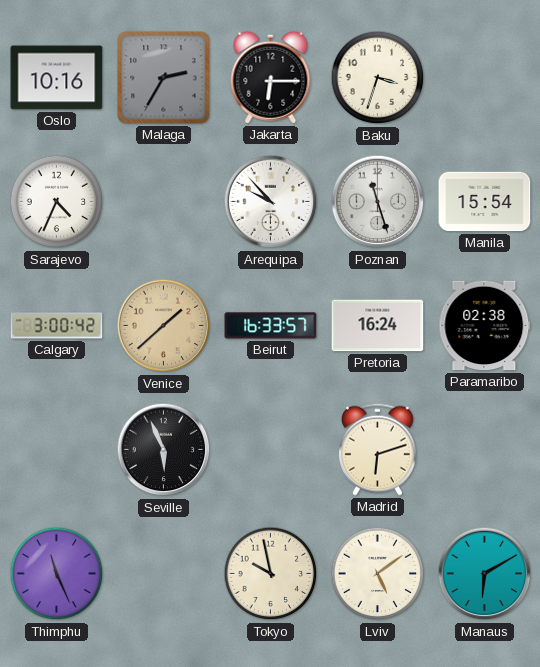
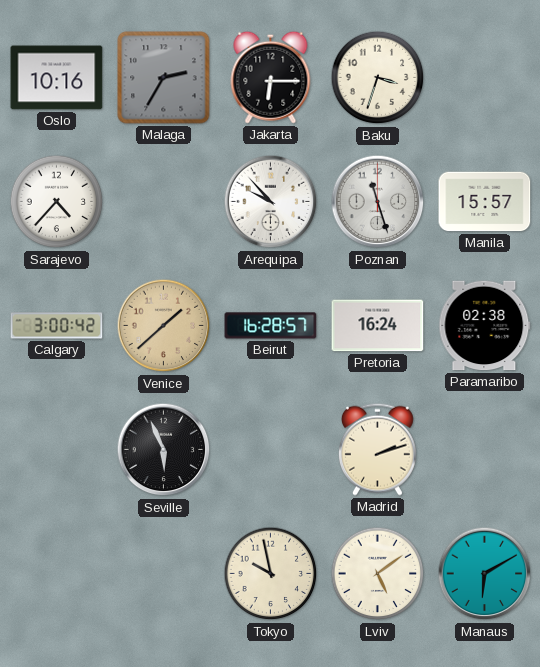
Sarajevo: 4:34 -> 4:37
Manila: 15:54 -> 15:57
Beirut: 16:33 -> 16:28
Madrid: 6:12 -> 2:12
Thimphu: 11:26 -> none
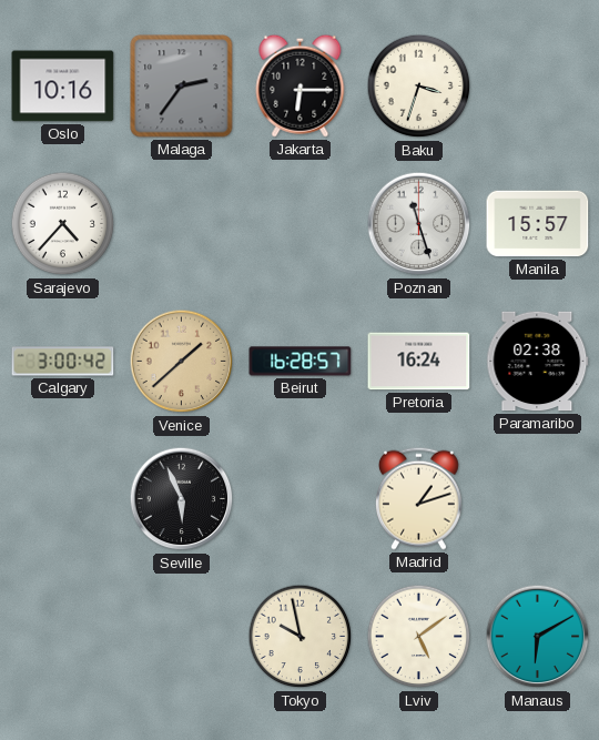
Malaga: 2:35 -> 2:36
Arequipa: 9:53 -> none
Madrid: 2:12 -> 1:12
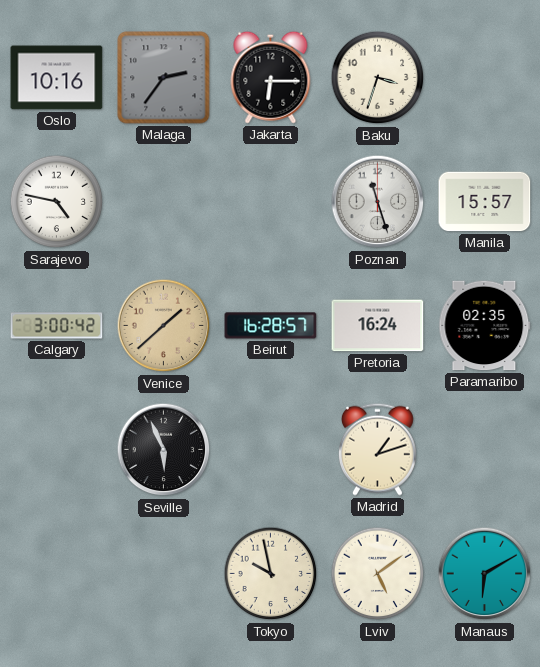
Sarajevo: 4:37 -> 4:47
Paramaribo: 02:38 -> 02:35
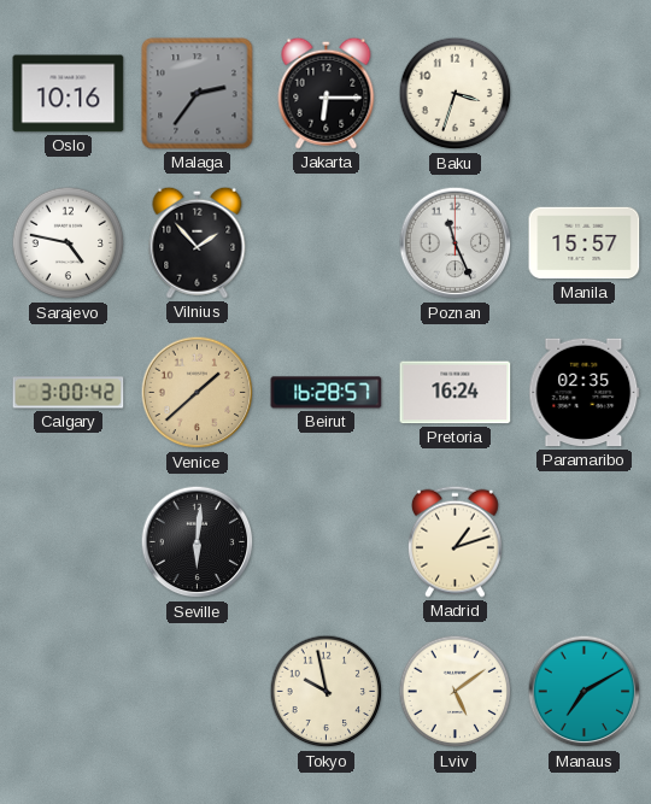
Vilnius: none -> 1:53
Poznan: 11:27 -> 11:26
Seville: 5:56 -> 6:01
Manaus: 6:10 -> 7:10
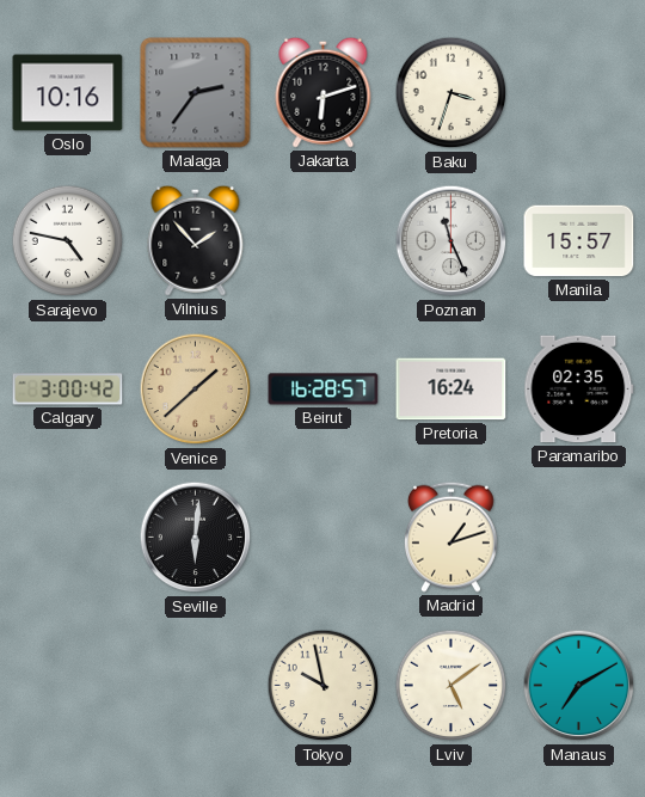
Jakarta: 6:15 -> 6:12
